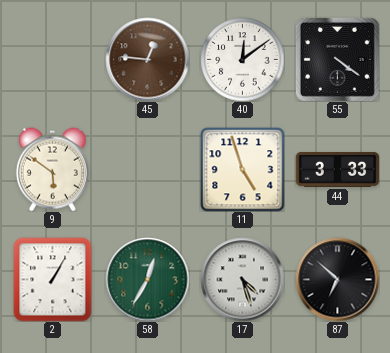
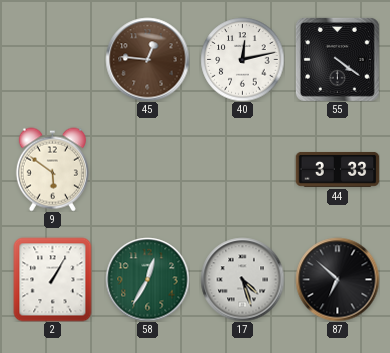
40: 12:09 -> 12:13
11: 4:57 -> none
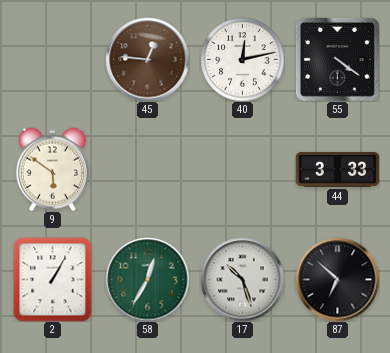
17: 4:27 -> 10:27
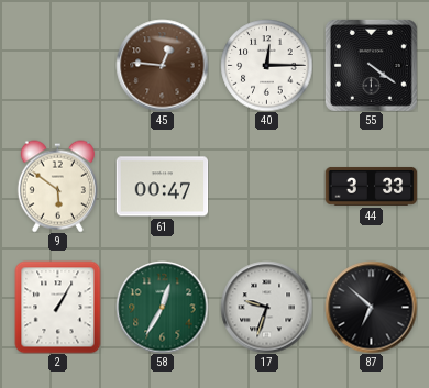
40: 12:13 -> 12:15
61: none -> 00:47
17: 10:27 -> 9:33
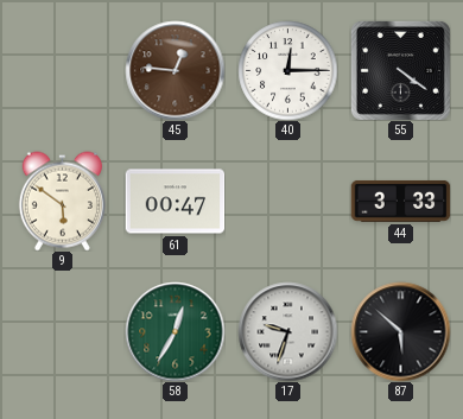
2: 1:05 -> none
87: 6:52 -> 5:52
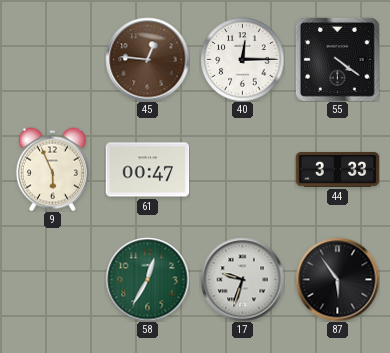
9: 5:51 -> 5:56
87: 5:52 -> 5:54
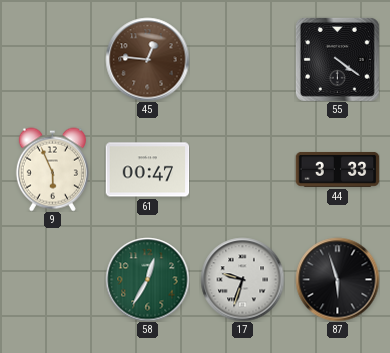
40: 12:15 -> none
87: 5:54 -> 5:57
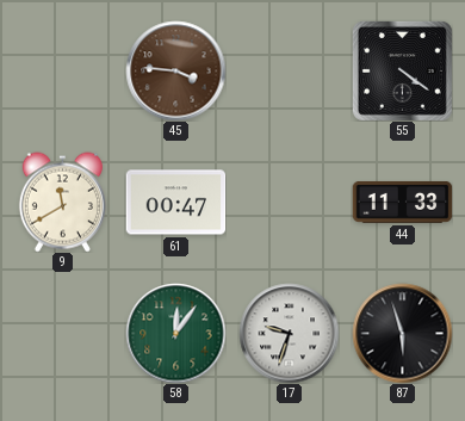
45: 12:46 -> 3:46
9: 5:56 -> 11:40
44: 3:33 -> 11:33
58: 12:35 -> 12:06
